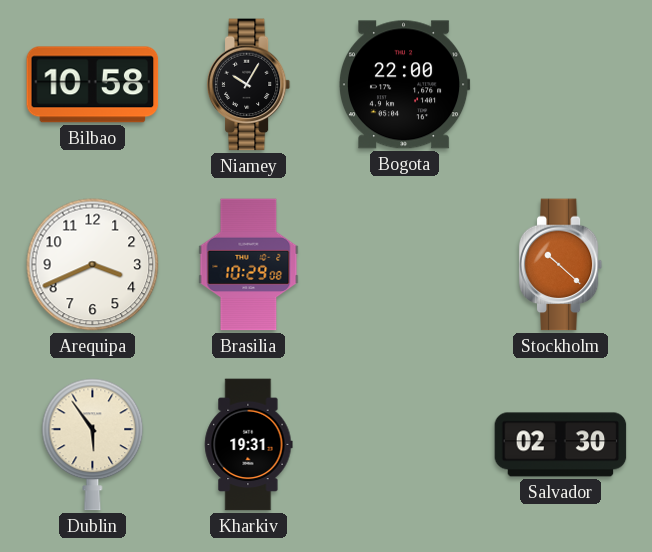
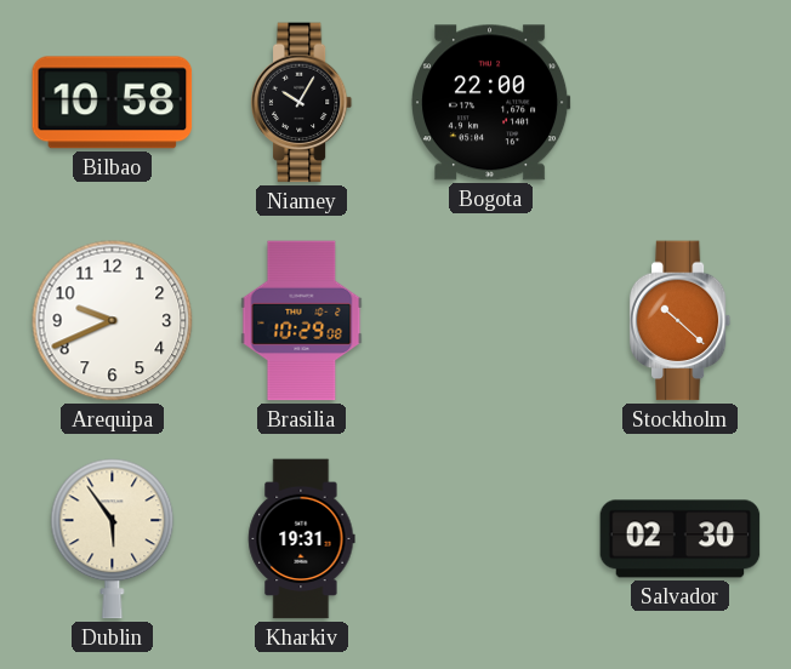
Arequipa: 3:41 -> 9:41
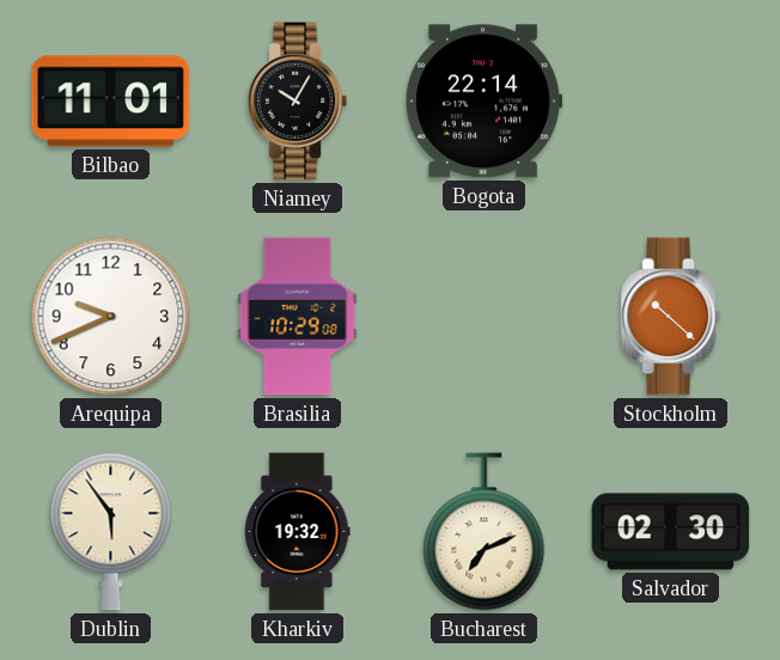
Bilbao: 10:58 -> 11:01
Bogota: 22:00 -> 22:14
Kharkiv: 19:31 -> 19:32
Bucharest: none -> 7:11
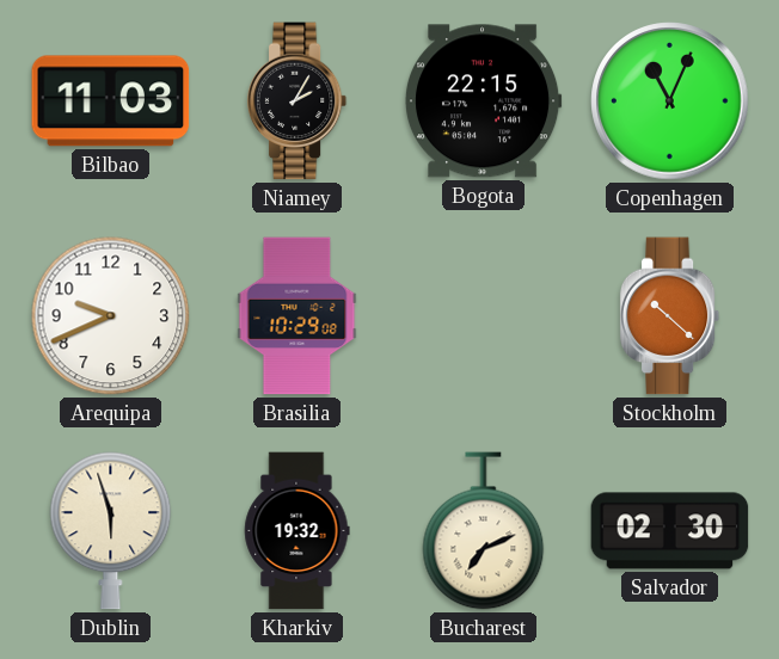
Bilbao: 11:01 -> 11:03
Niamey: 10:05 -> 2:05
Bogota: 22:14 -> 22:15
Copenhagen: none -> 11:04
Dublin: 5:54 -> 5:57
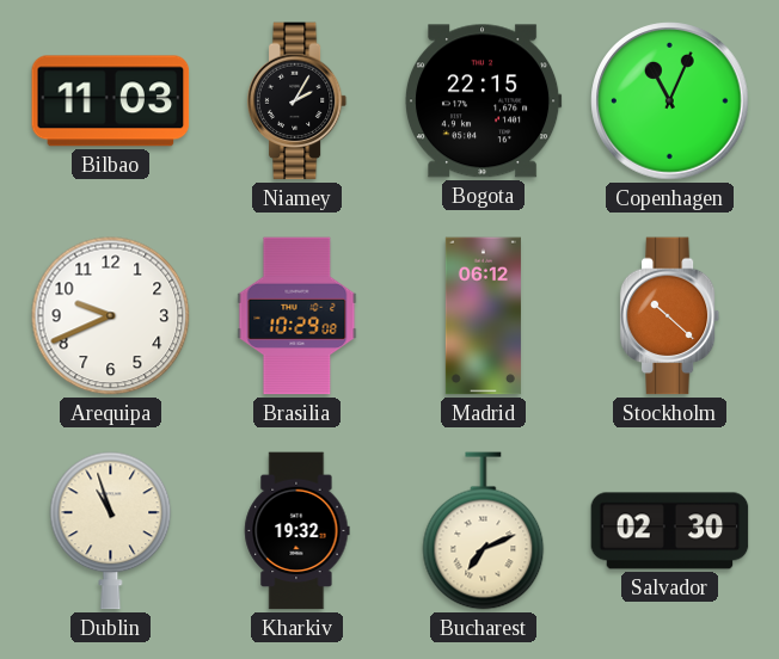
Madrid: none -> 06:12
Dublin: 5:57 -> 10:57
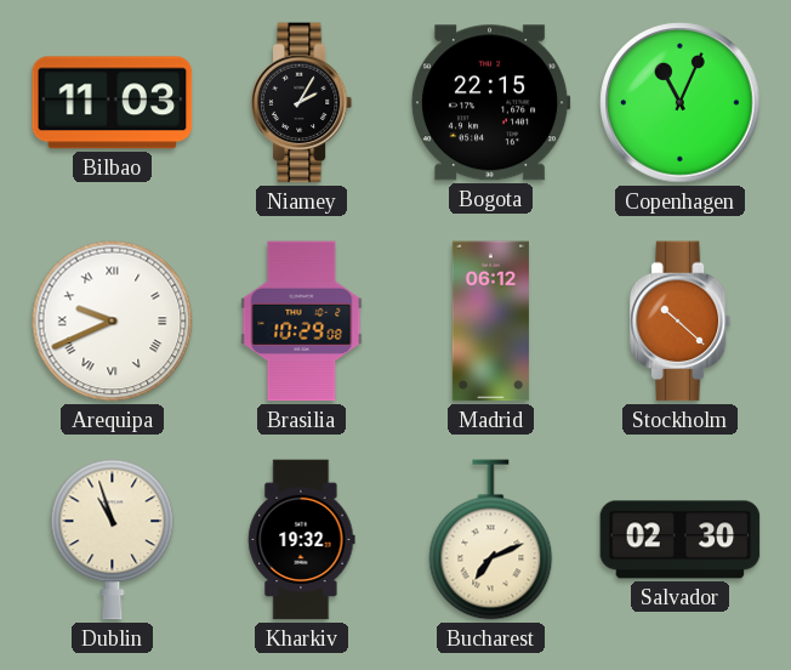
Arequipa numerals: Arabic -> Roman
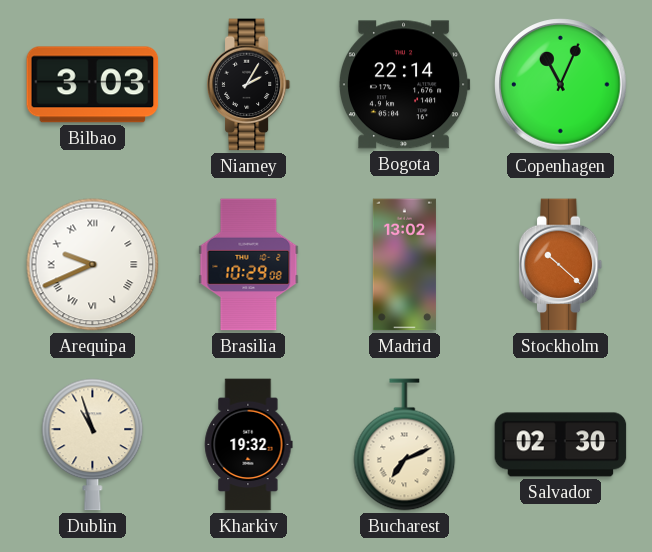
Bilbao: 11:03 -> 3:03
Bogota: 22:15 -> 22:14
Madrid: 06:12 -> 13:02
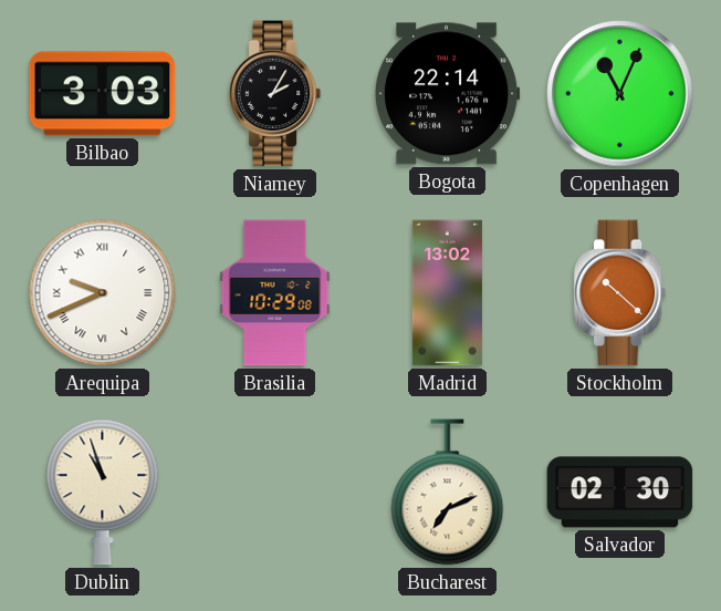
Kharkiv: 19:32 -> none
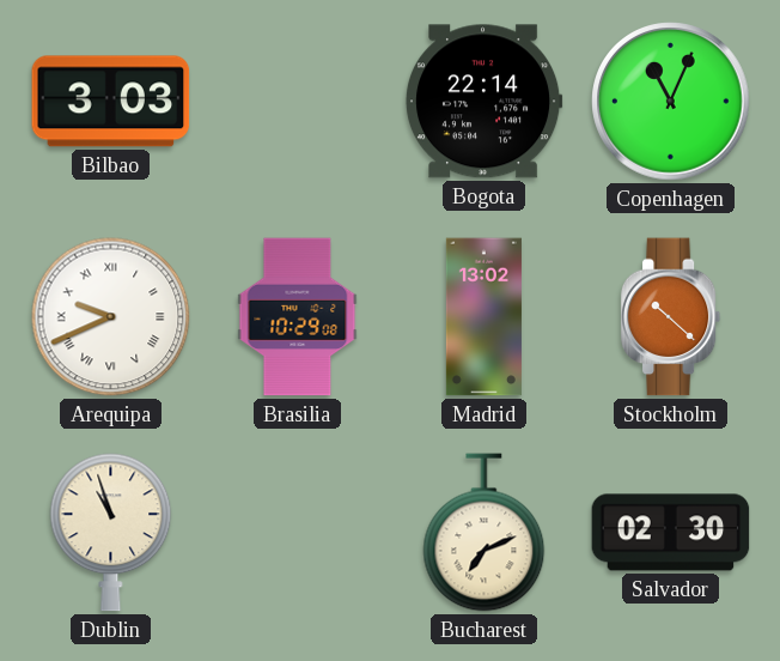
Niamey: 2:05 -> none
